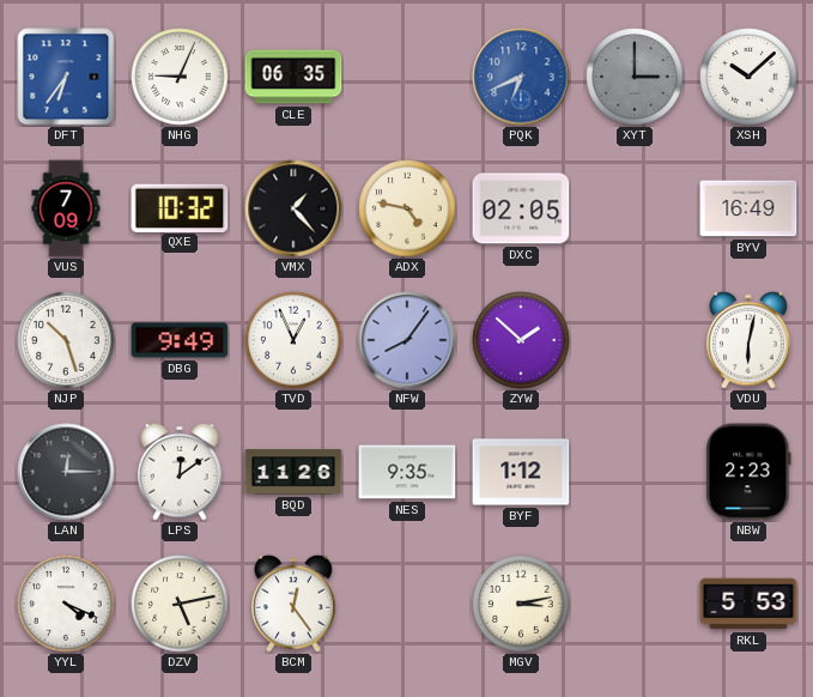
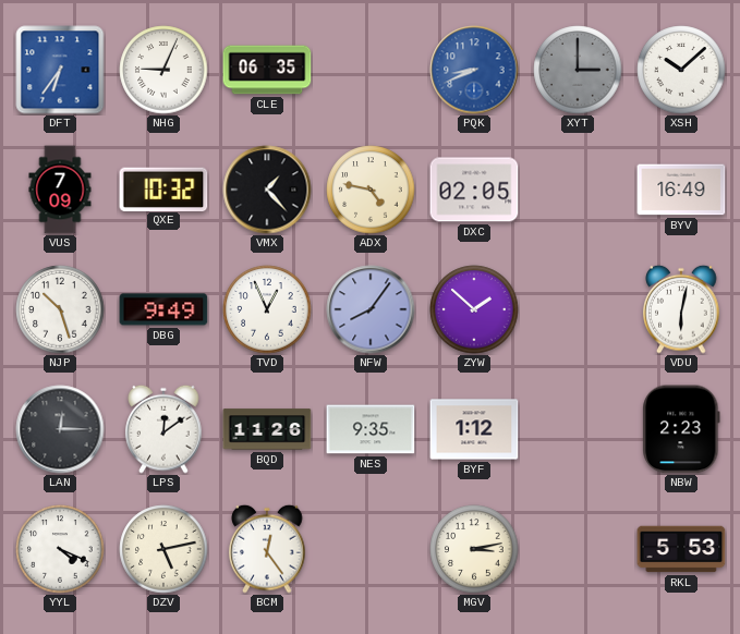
PQK: 6:41 -> 8:41
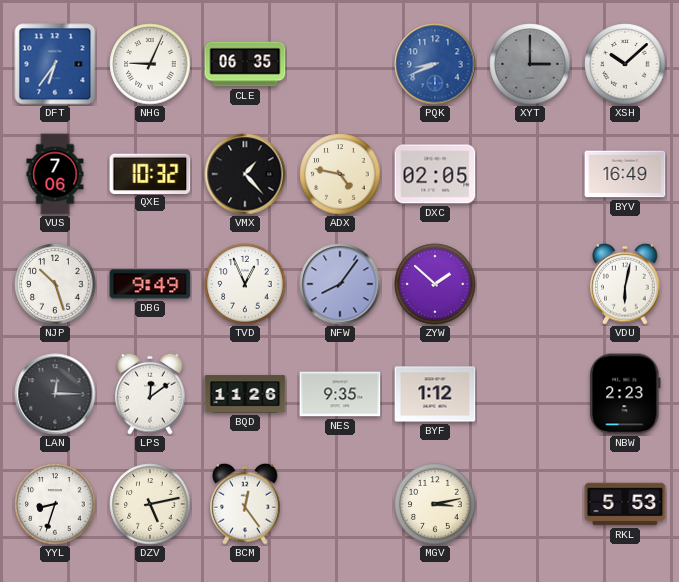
VUS: 7:09 -> 7:06
YYL: 4:19 -> 8:33
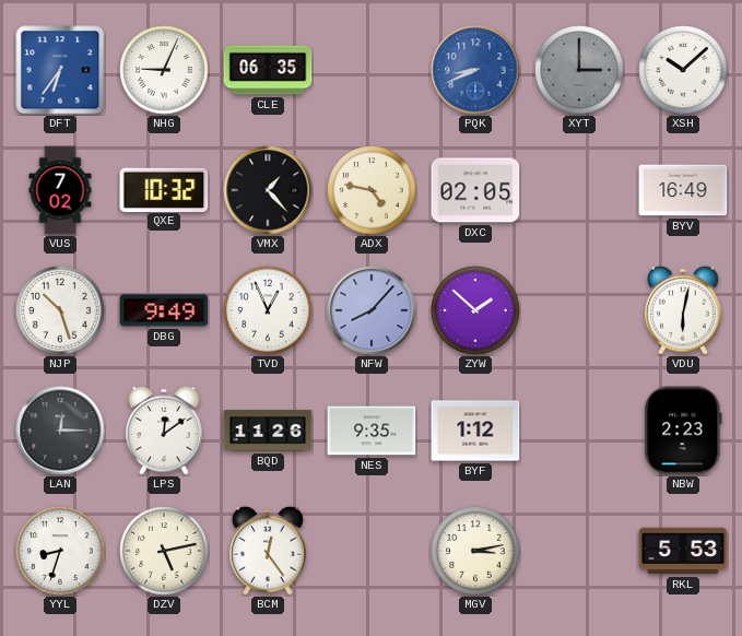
VUS: 7:06 -> 7:02
NFW: 8:06 -> 8:07
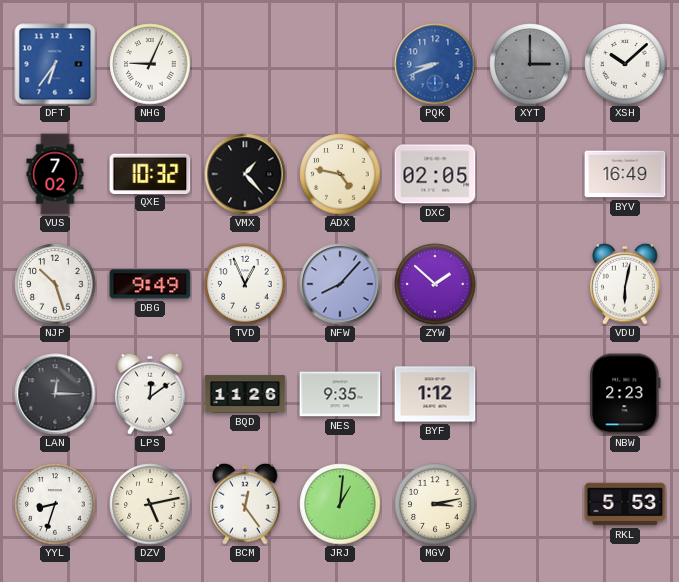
CLE: 06:35 -> none
JRJ: none -> 1:01
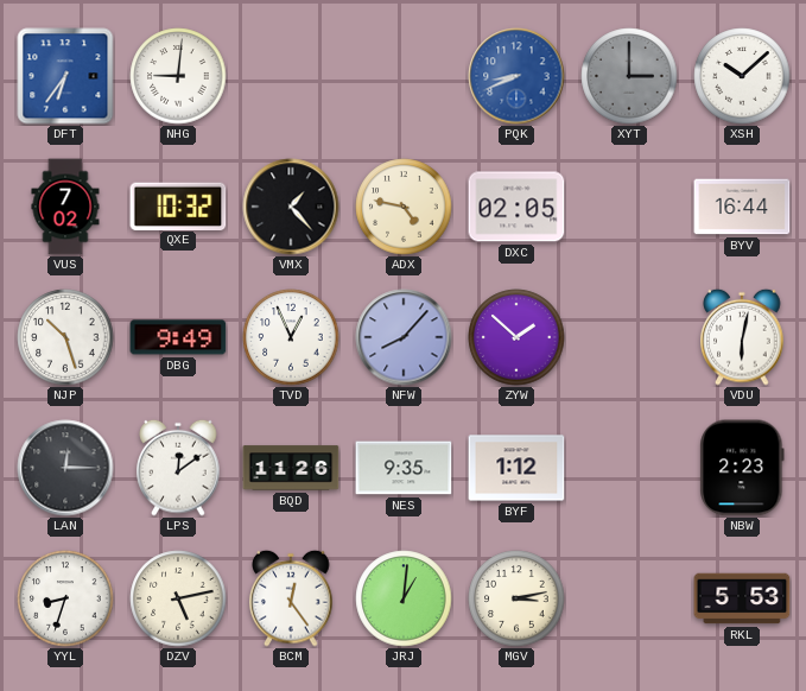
NHG: 9:04 -> 9:01
BYV: 16:49 -> 16:44
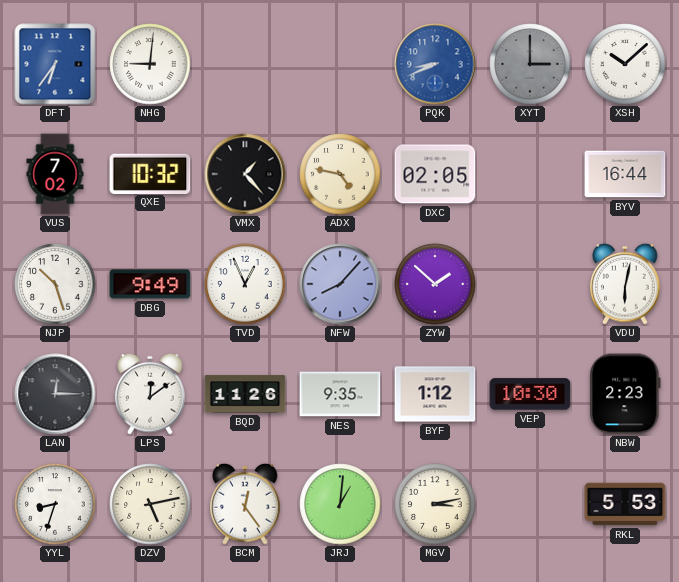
VEP: none -> 10:30
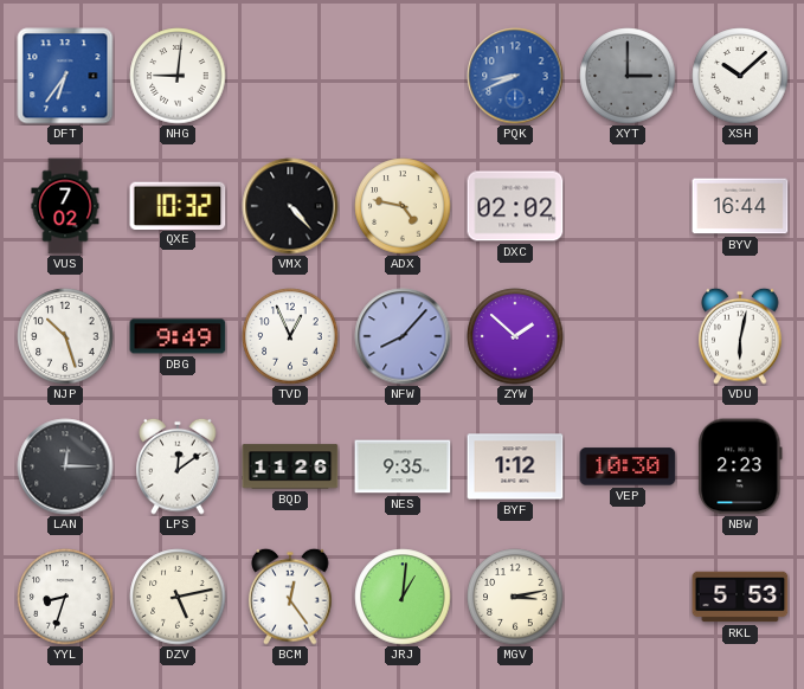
VMX: 1:23 -> 4:23
DXC: 02:05 -> 02:02
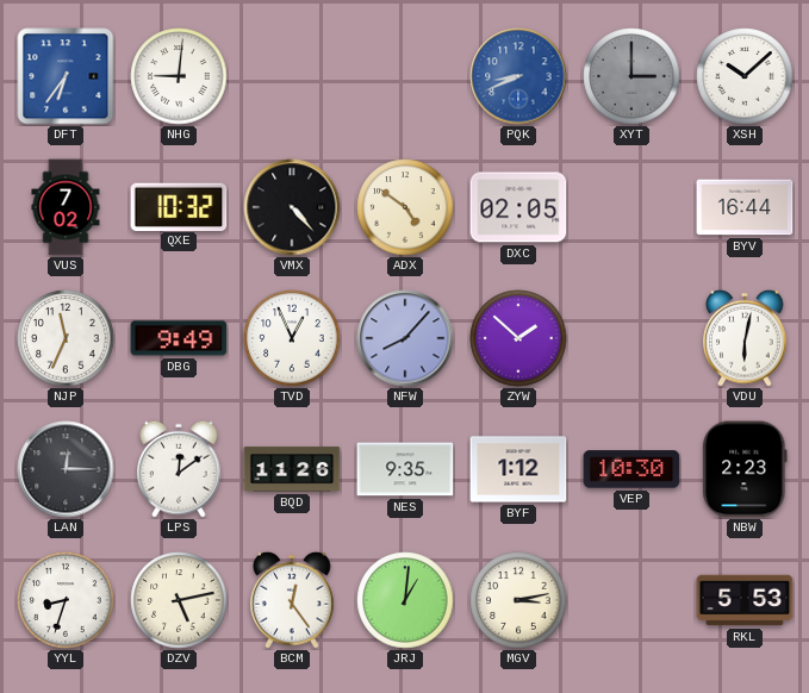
ADX: 4:47 -> 4:51
DXC: 02:02 -> 02:05
NJP: 10:27 -> 11:34
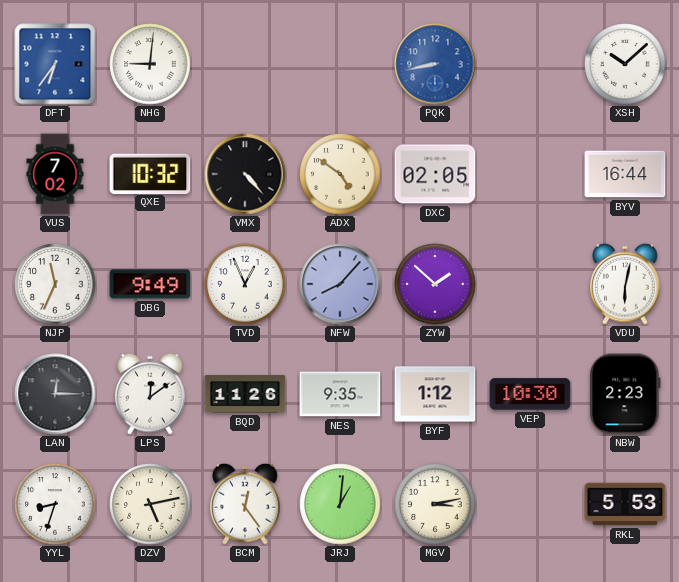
PQK: 8:41 -> 8:43
XYT: 3:00 -> none
